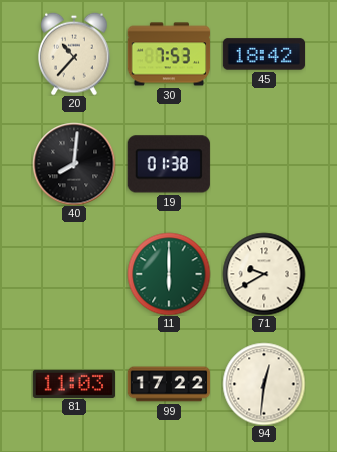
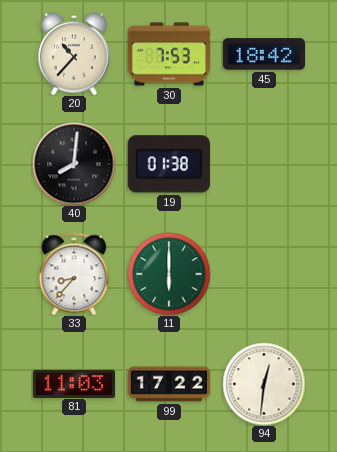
33: none -> 8:37
71: 9:40 -> none
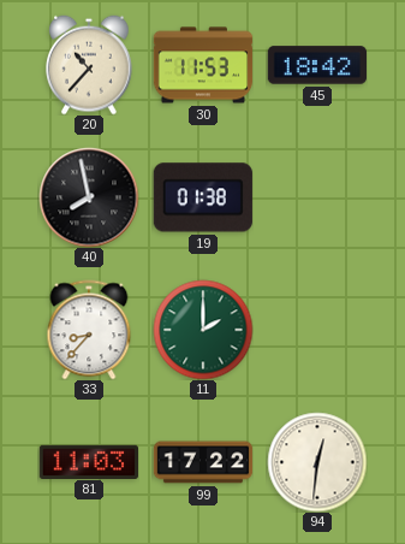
30: 7:53 -> 11:53
40: 8:01 -> 7:58
11: 6:00 -> 2:00
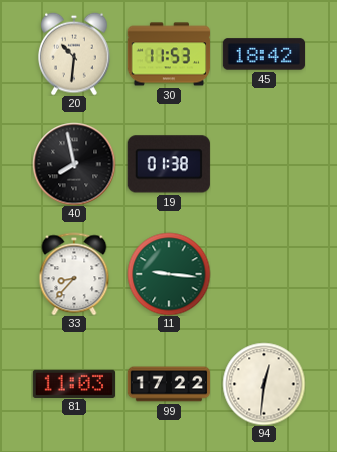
20: 10:37 -> 10:31
11: 2:00 -> 9:16
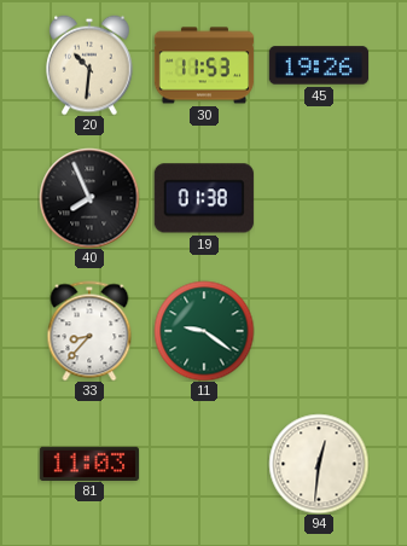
45: 18:42 -> 19:26
40: 7:58 -> 7:56
11: 9:16 -> 9:21
99: 17:22 -> none
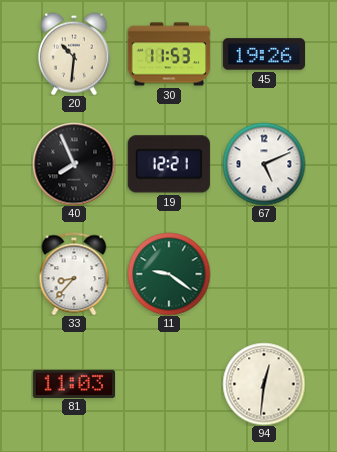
19: 01:38 -> 12:21
67: none -> 5:11
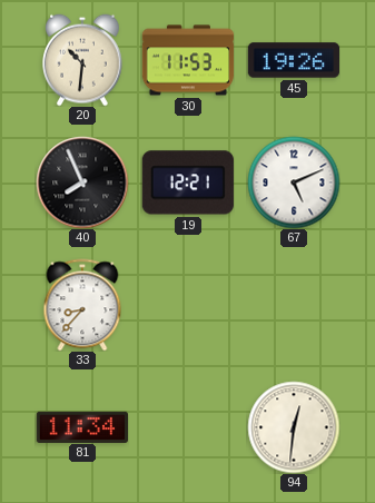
11: 9:21 -> none
81: 11:03 -> 11:34
